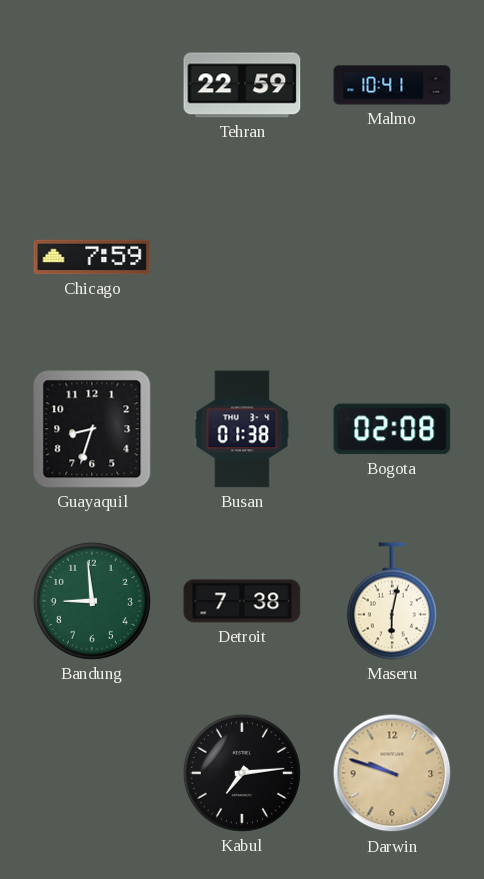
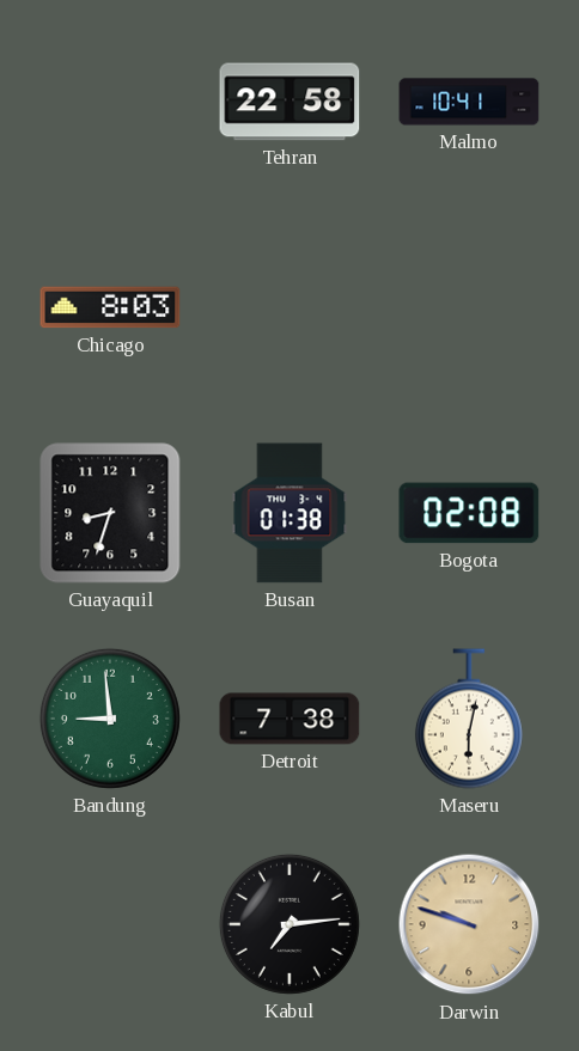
Tehran: 22:59 -> 22:58
Chicago: 7:59 -> 8:03
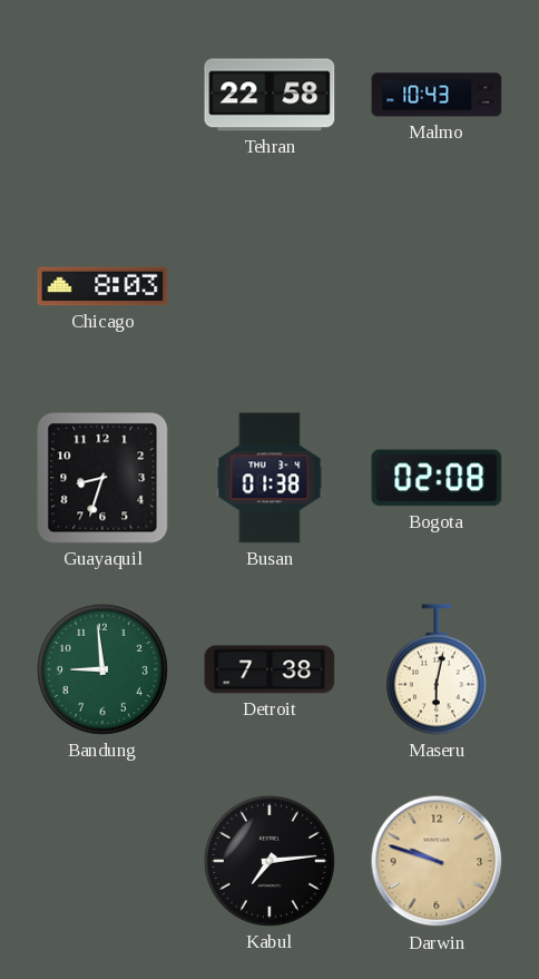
Malmo: 10:41 -> 10:43
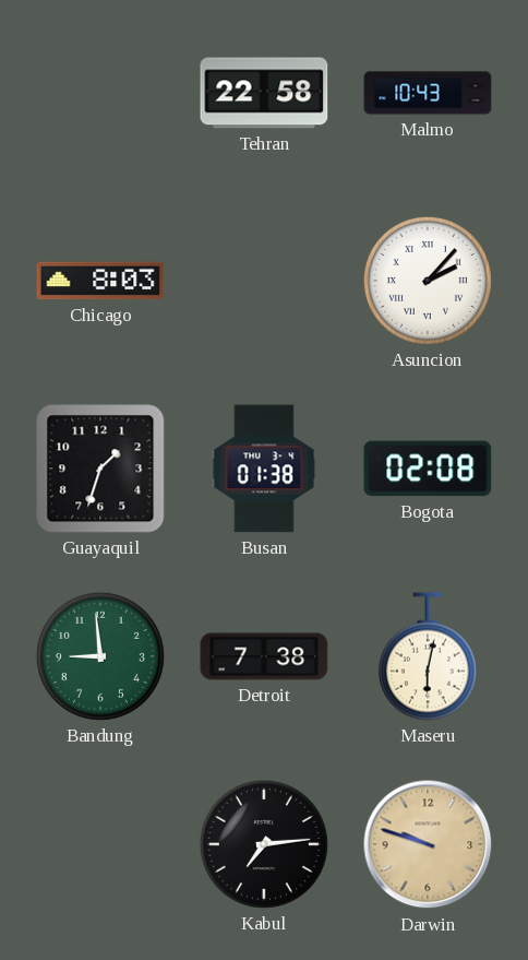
Asuncion: none -> 2:07
Guayaquil: 8:33 -> 1:33
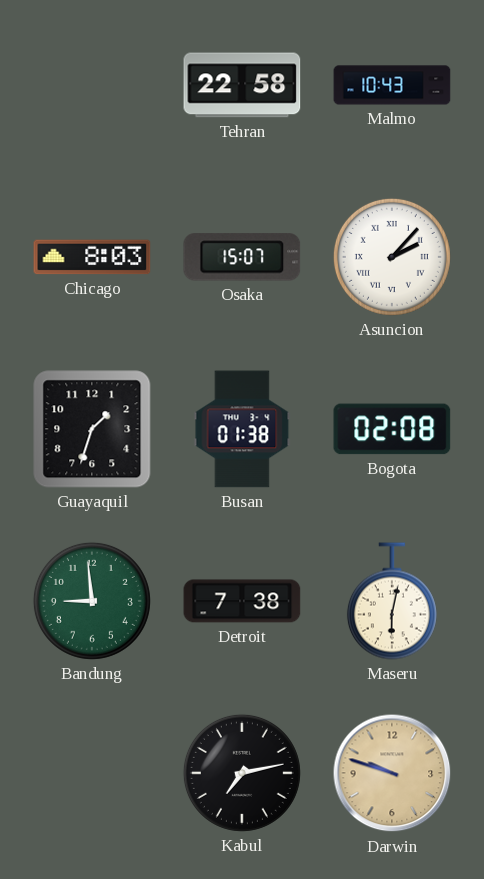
Osaka: none -> 15:07
Kabul: 7:14 -> 7:13
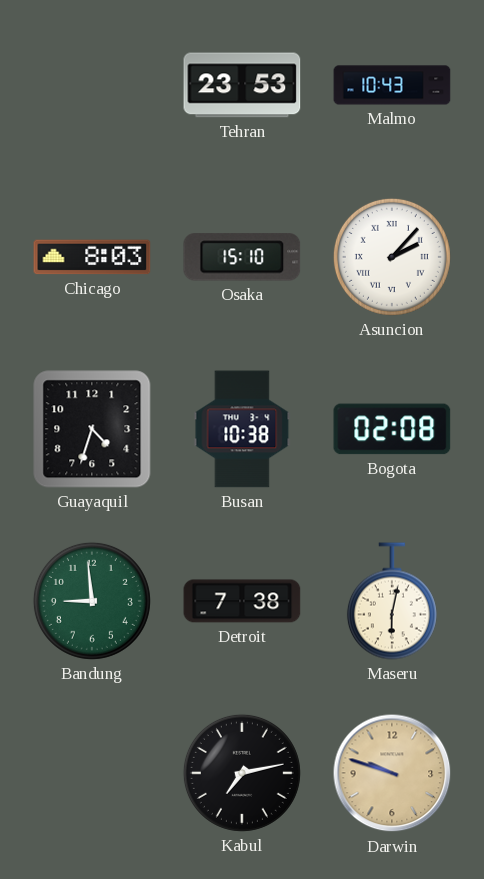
Tehran: 22:58 -> 23:53
Osaka: 15:07 -> 15:10
Guayaquil: 1:33 -> 4:33
Busan: 01:38 -> 10:38
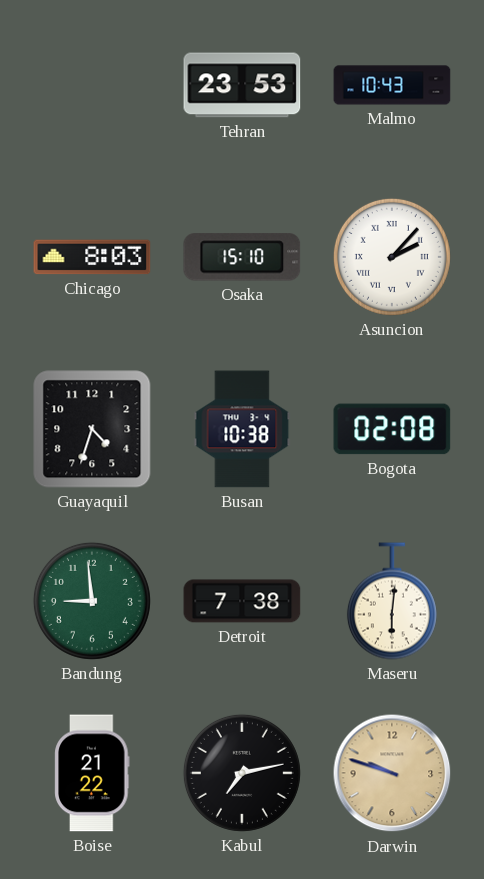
Maseru: 6:02 -> 6:01
Boise: none -> 21:22
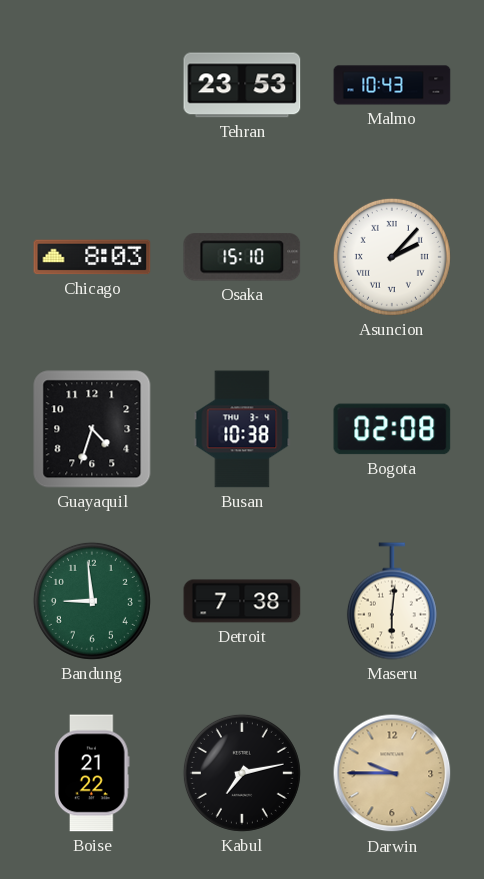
Darwin: 9:48 -> 9:45
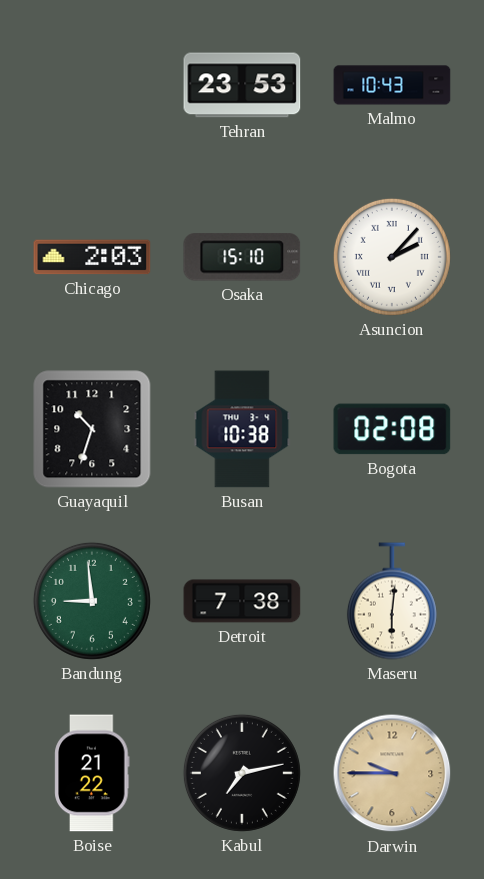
Chicago: 8:03 -> 2:03
Guayaquil: 4:33 -> 10:33
